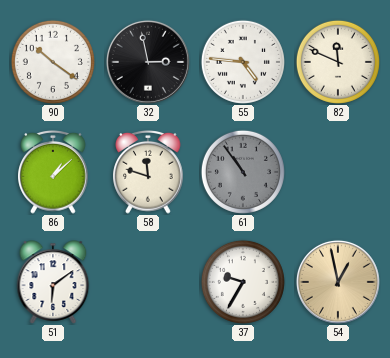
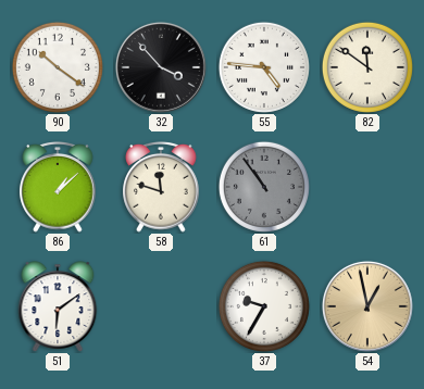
32: 2:58 -> 3:53
82: 11:49 -> 11:51
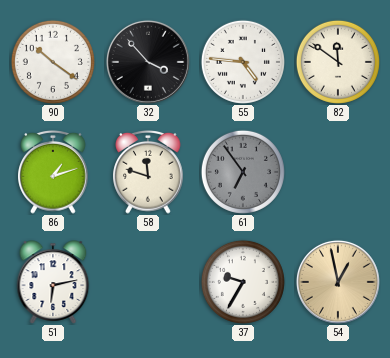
86: 1:08 -> 1:12
61: 10:54 -> 6:54
51: 6:09 -> 6:13
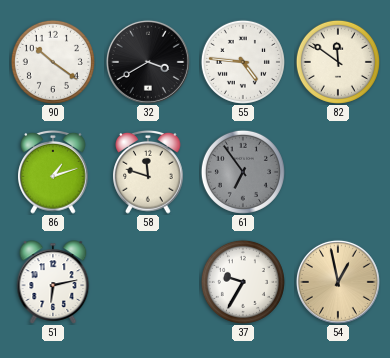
32: 3:53 -> 3:40
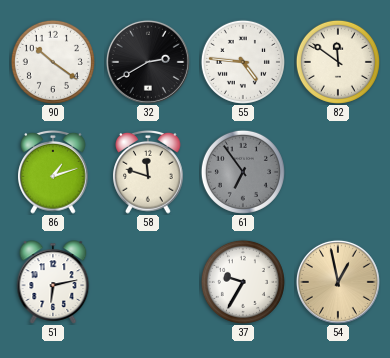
32: 3:40 -> 2:40
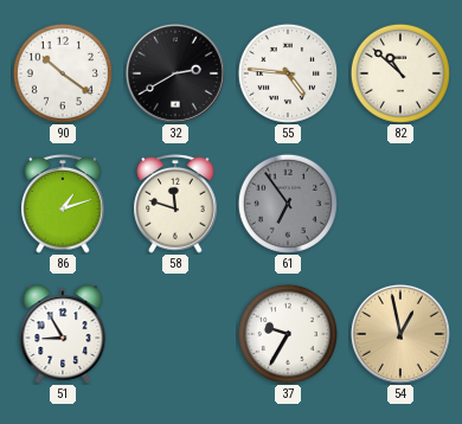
82: 11:51 -> 10:52
51: 6:13 -> 8:55
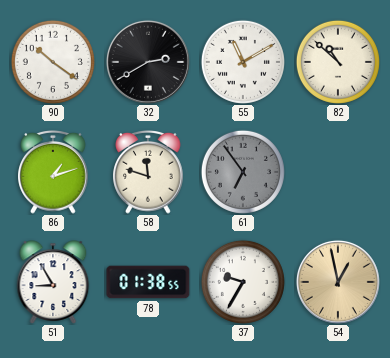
55: 4:46 -> 11:10
78: none -> 01:38
